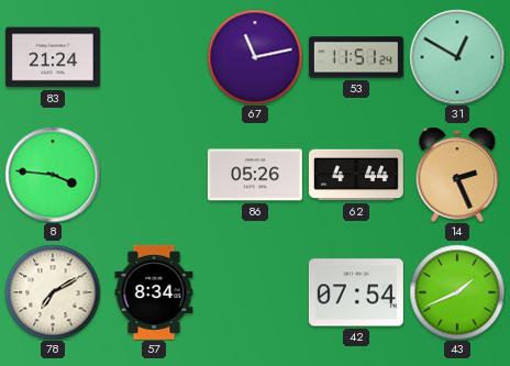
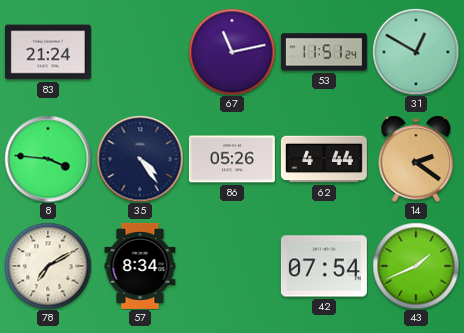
35: none -> 4:24
14: 2:26 -> 2:21
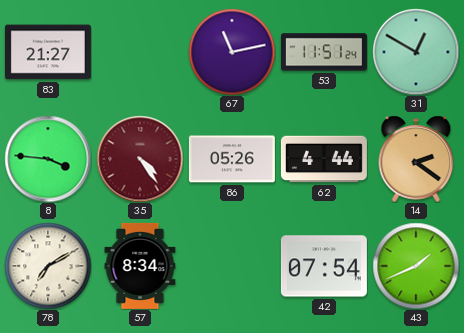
83: 21:24 -> 21:27
35 dial: navy -> burgundy
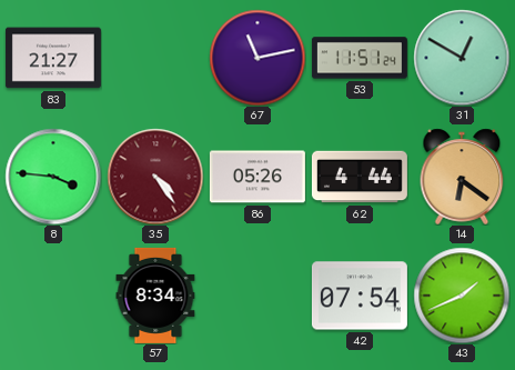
14: 2:21 -> 6:21
78: 7:10 -> none
